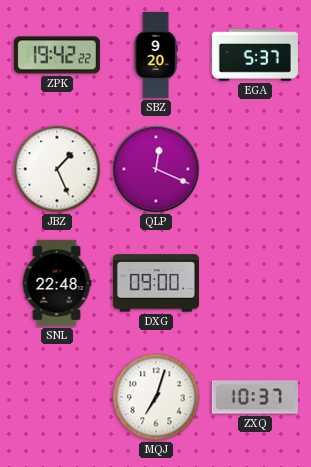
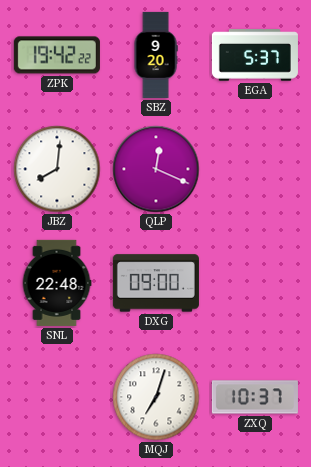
JBZ: 1:26 -> 8:01
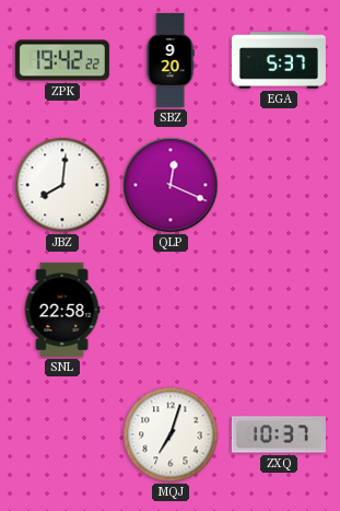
SNL: 22:48 -> 22:58
DXG: 09:00 -> none
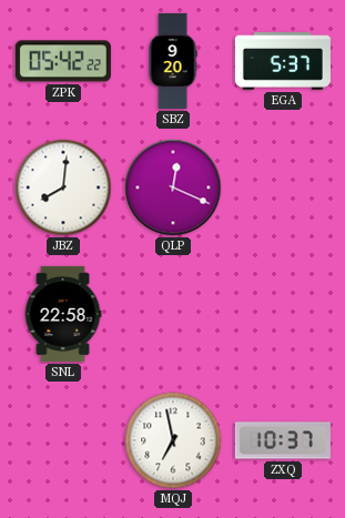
ZPK: 19:42 -> 05:42
MQJ: 7:03 -> 6:58
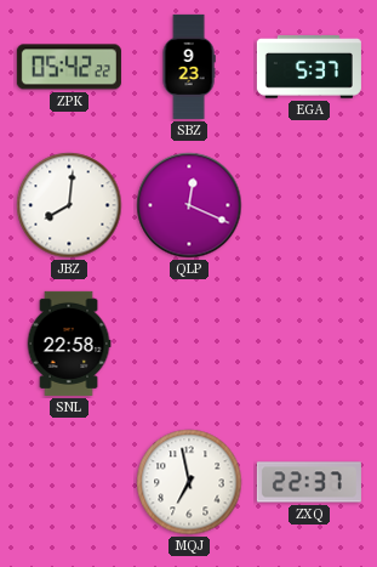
SBZ: 9:20 -> 9:23
ZXQ: 10:37 -> 22:37
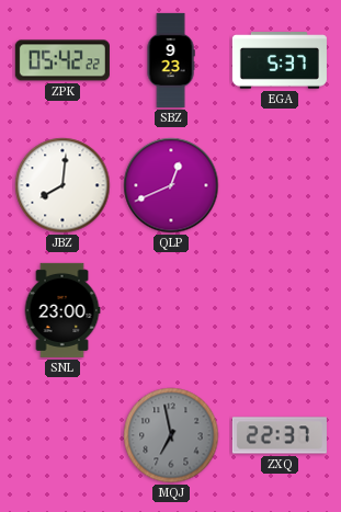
QLP: 12:19 -> 12:41
SNL: 22:58 -> 23:00
MQJ dial: white -> grey
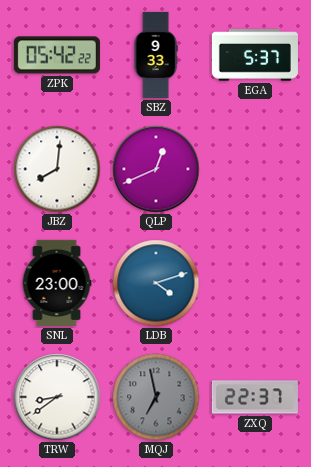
SBZ: 9:23 -> 9:33
LDB: none -> 4:12
TRW: none -> 8:39
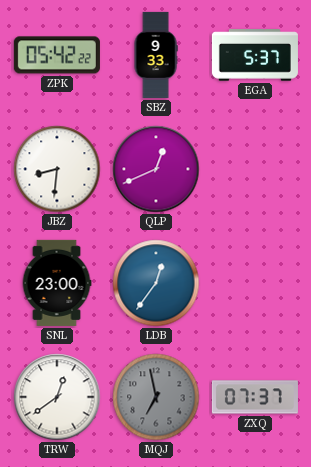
JBZ: 8:01 -> 8:31
LDB: 4:12 -> 12:36
TRW: 8:39 -> 12:39
ZXQ: 22:37 -> 07:37
